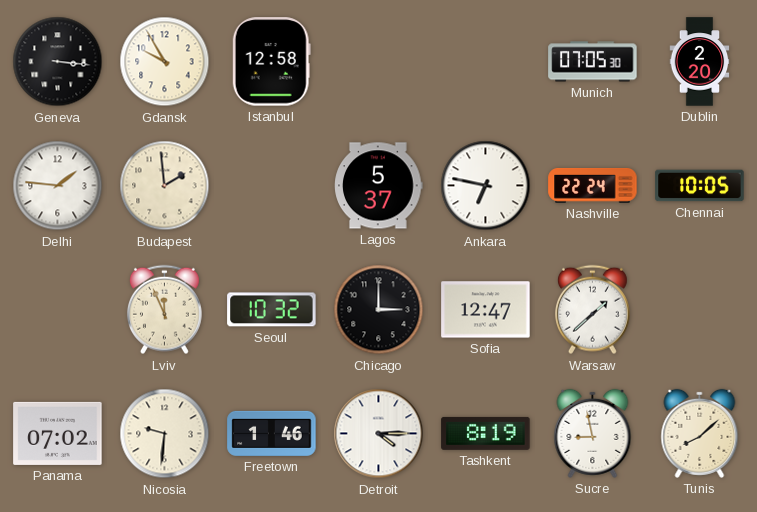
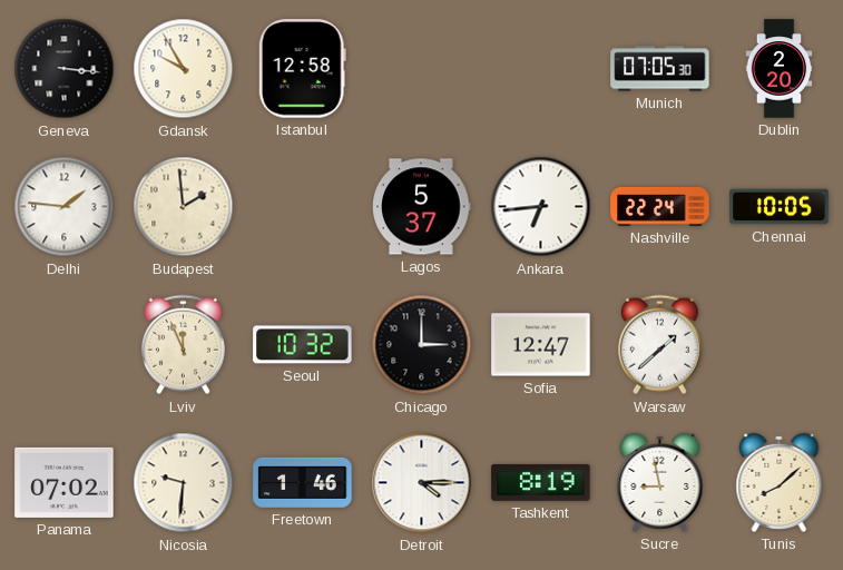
Ankara: 6:47 -> 6:44
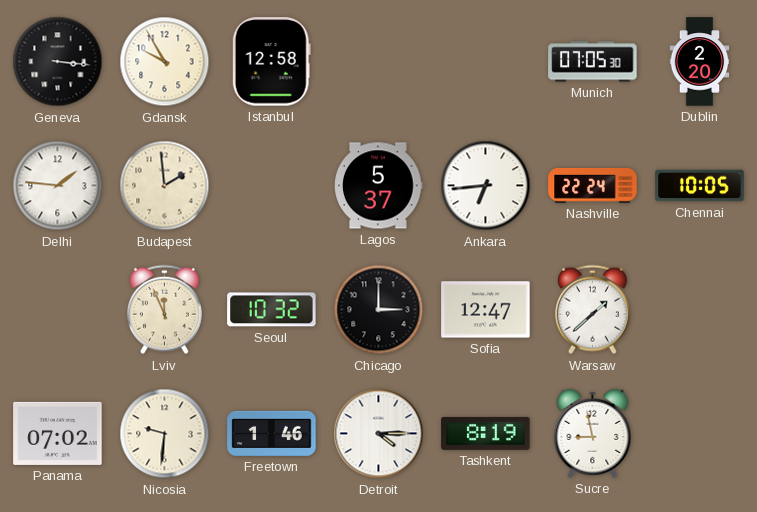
Tunis: 8:08 -> none
